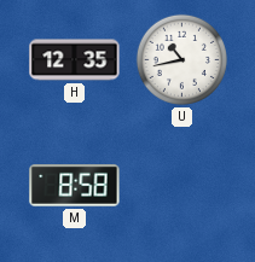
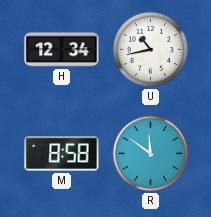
H: 12:35 -> 12:34
R: none -> 11:51
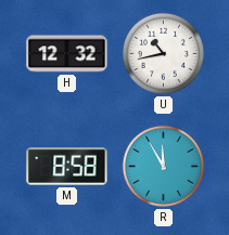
H: 12:34 -> 12:32
R: 11:51 -> 11:55
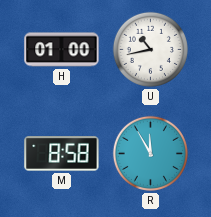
H: 12:32 -> 01:00
